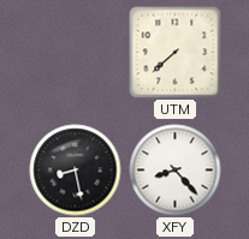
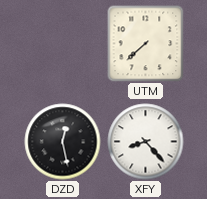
DZD: 8:28 -> 12:28
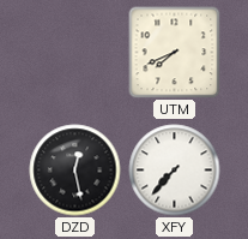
UTM: 7:38 -> 7:41
XFY: 8:23 -> 7:37
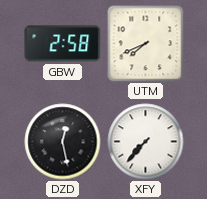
GBW: none -> 2:58
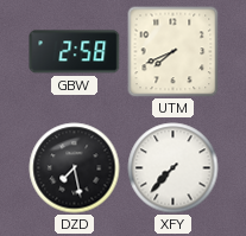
DZD: 12:28 -> 7:28
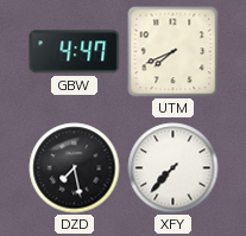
GBW: 2:58 -> 4:47
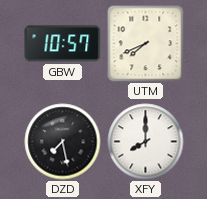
GBW: 4:47 -> 10:57
XFY: 7:37 -> 8:00
